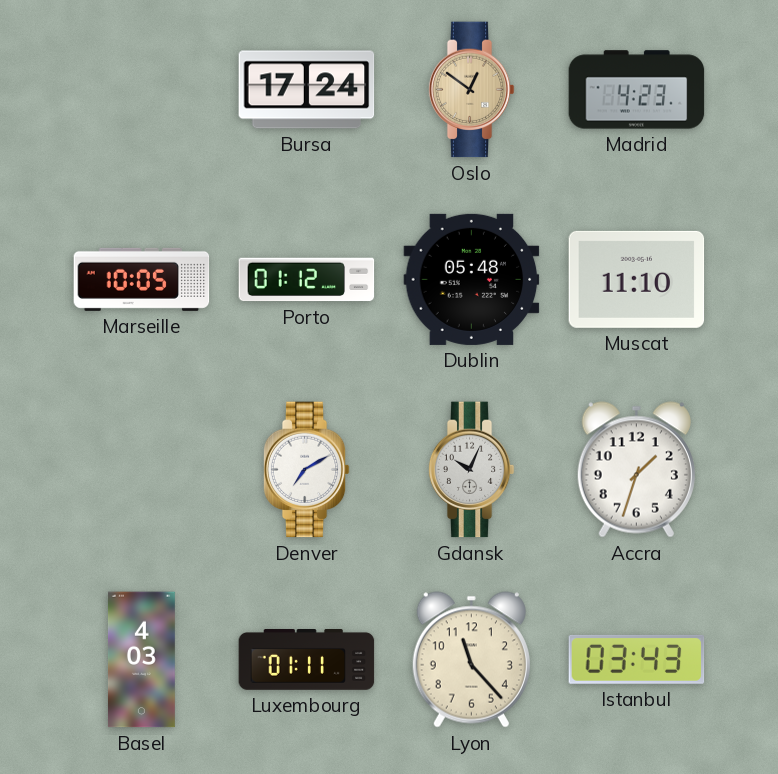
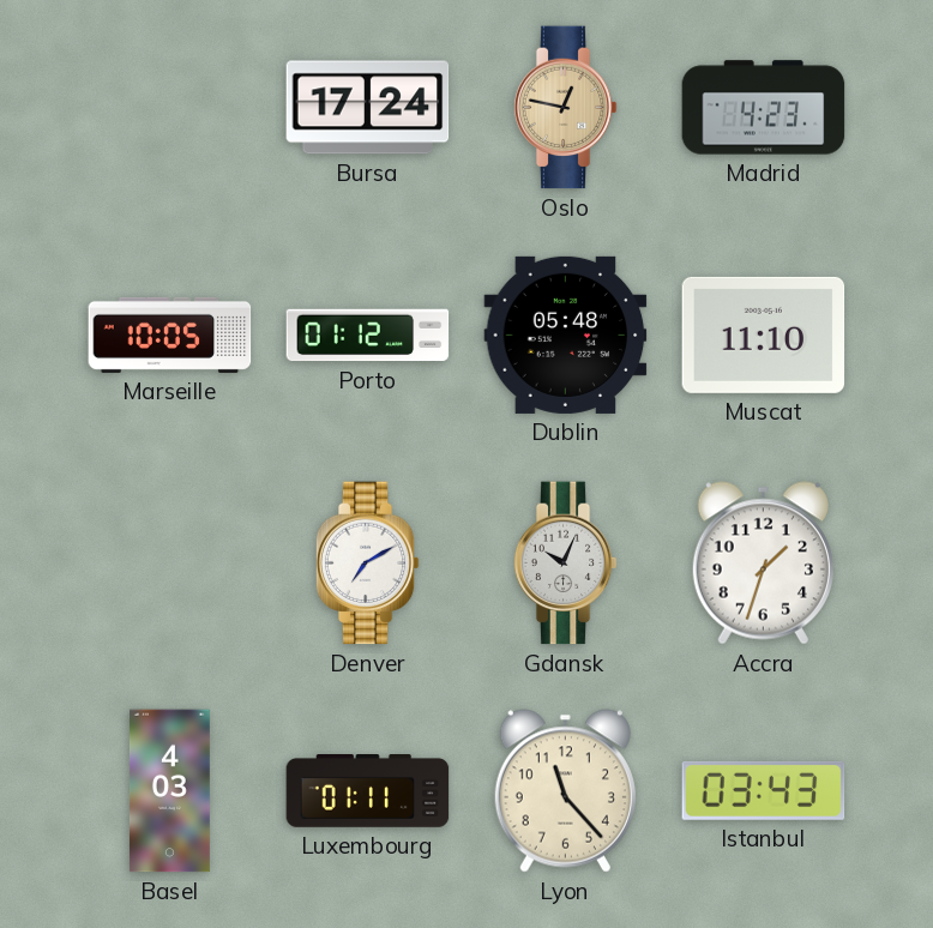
Oslo: 12:51 -> 12:47
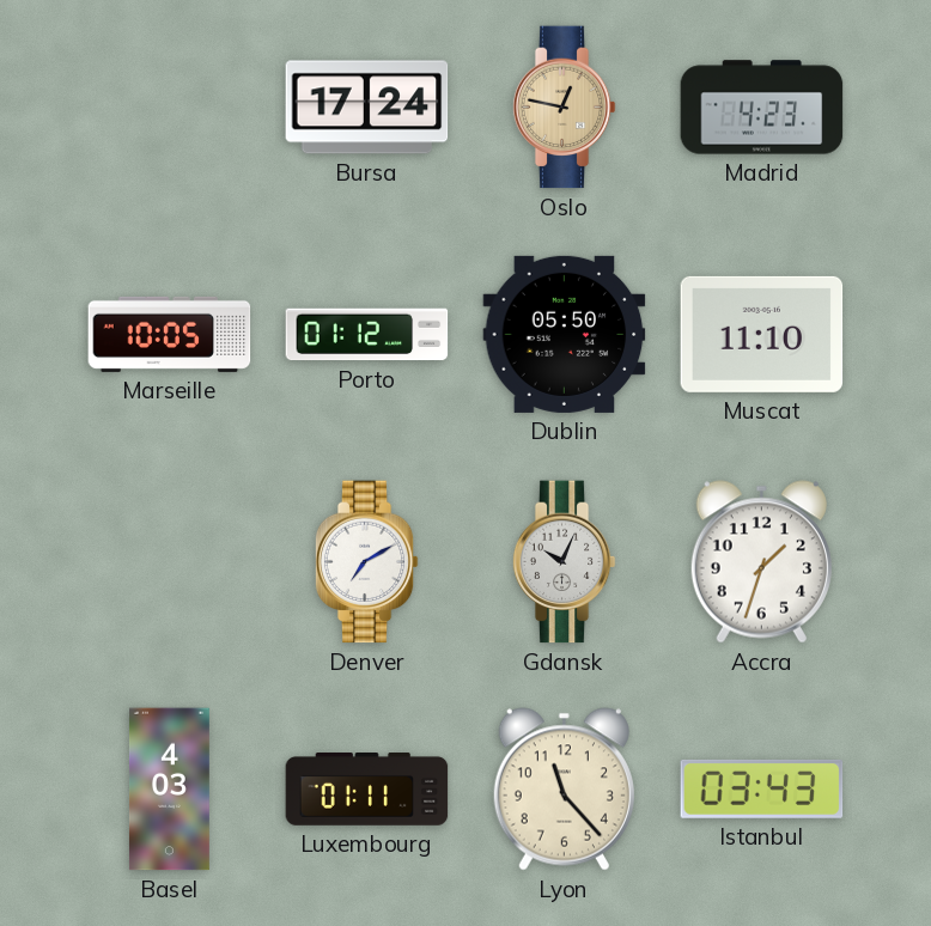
Dublin: 05:48 -> 05:50
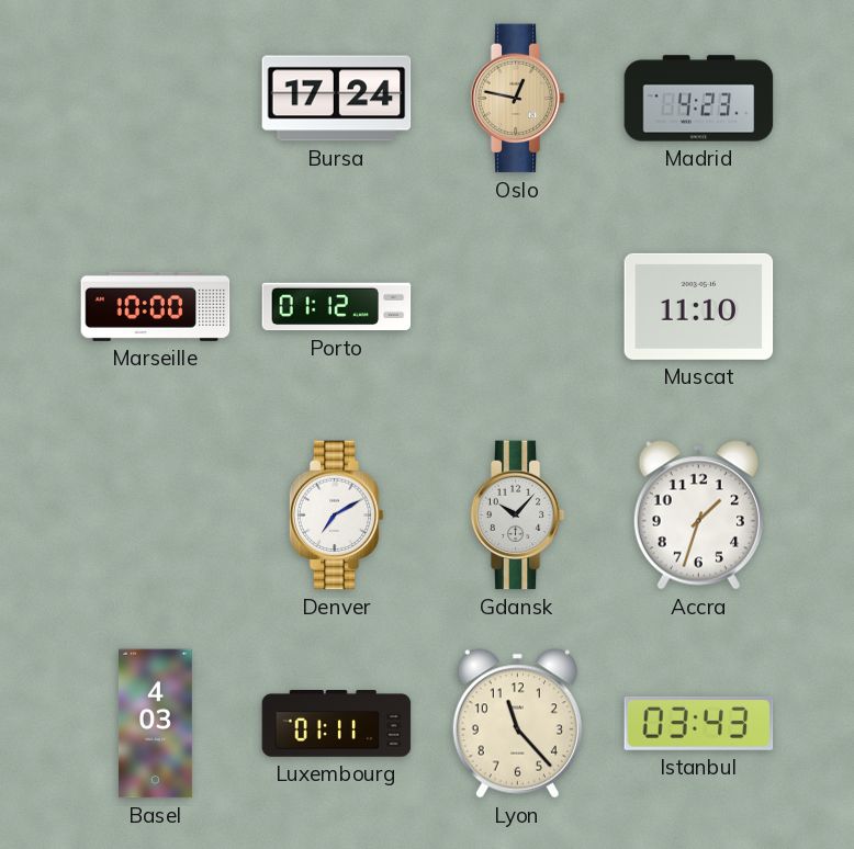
Marseille: 10:05 -> 10:00
Dublin: 05:50 -> none
Gdansk: 10:04 -> 10:07
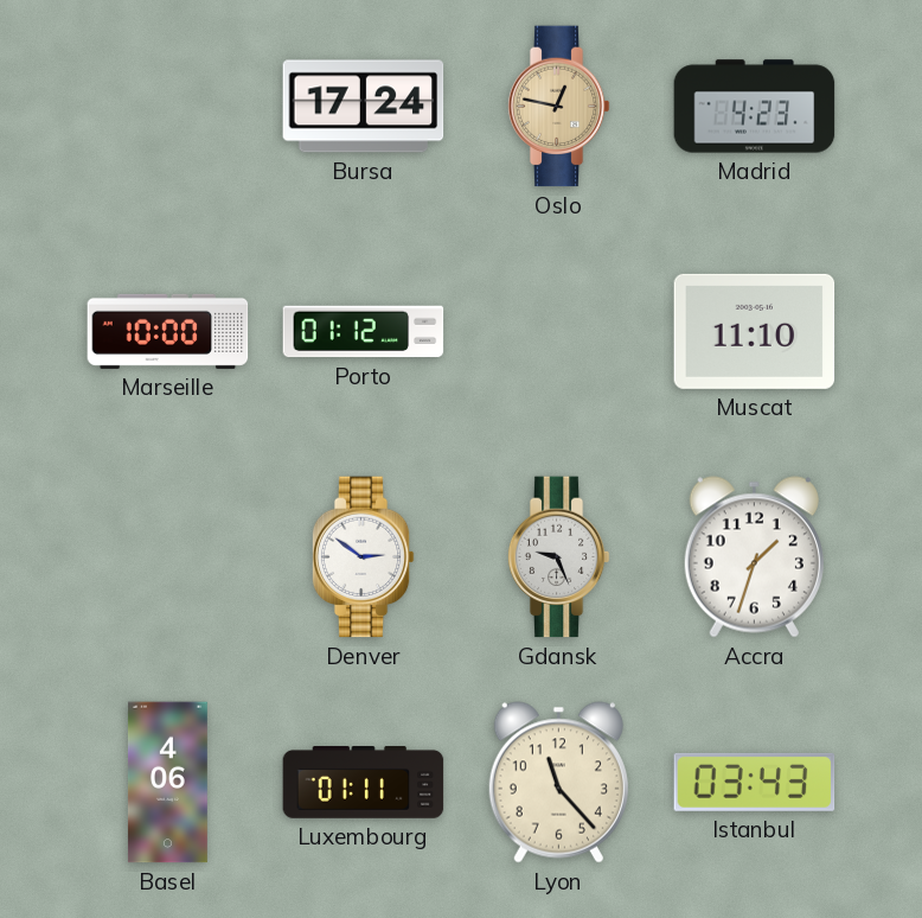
Denver: 7:10 -> 2:51
Gdansk: 10:07 -> 9:26
Basel: 4:03 -> 4:06
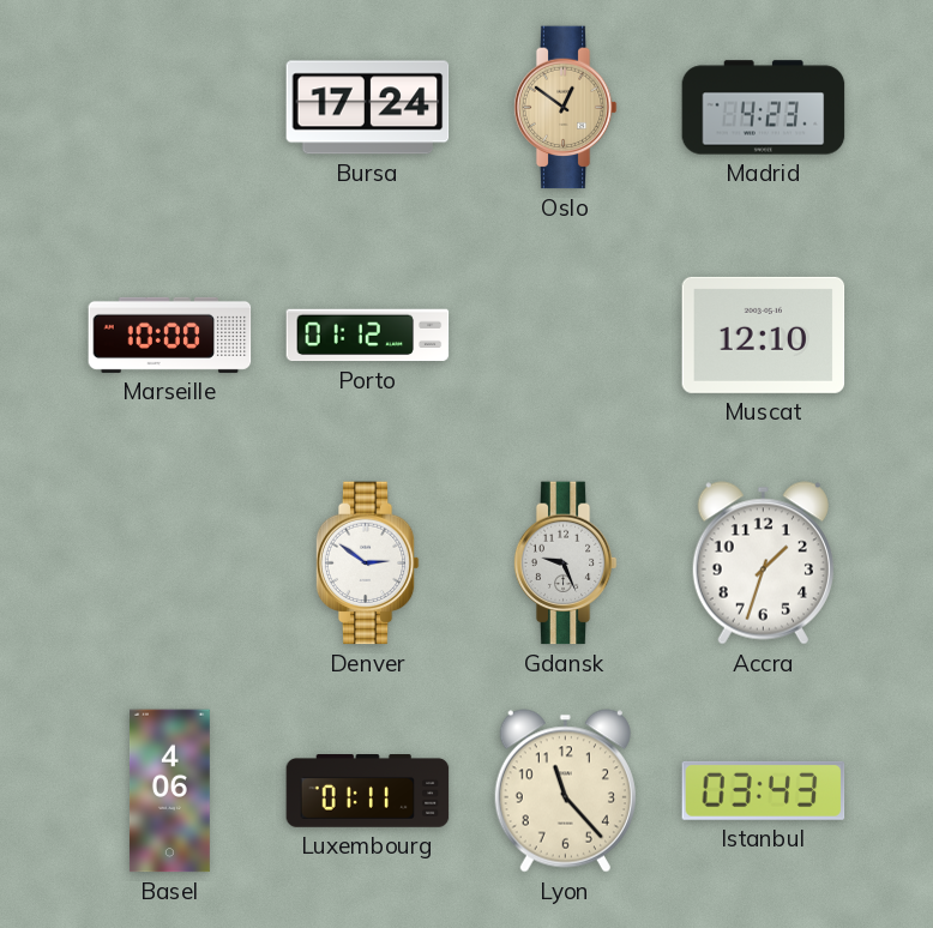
Oslo: 12:47 -> 12:51
Muscat: 11:10 -> 12:10
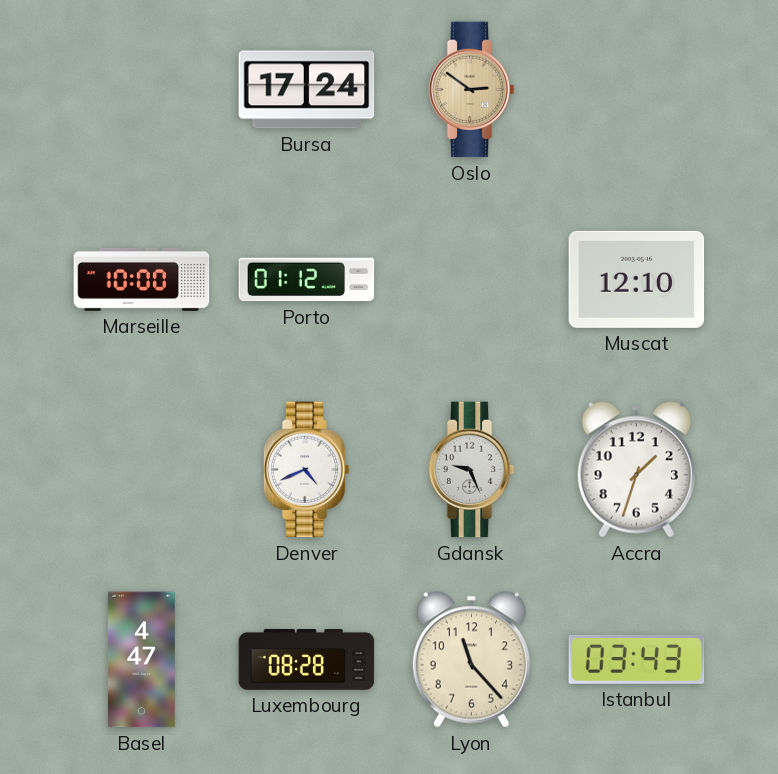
Oslo: 12:51 -> 2:51
Madrid: 4:23 -> none
Denver: 2:51 -> 4:41
Basel: 4:06 -> 4:47
Luxembourg: 01:11 -> 08:28
